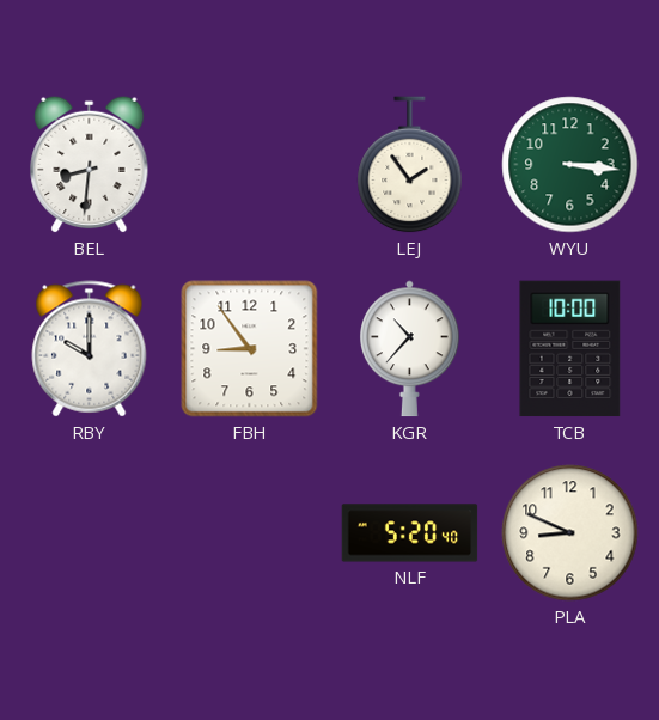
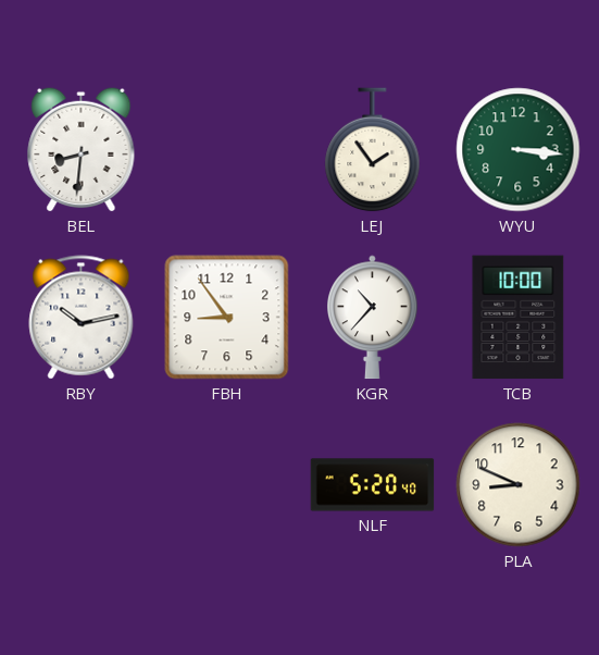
RBY: 10:00 -> 10:13
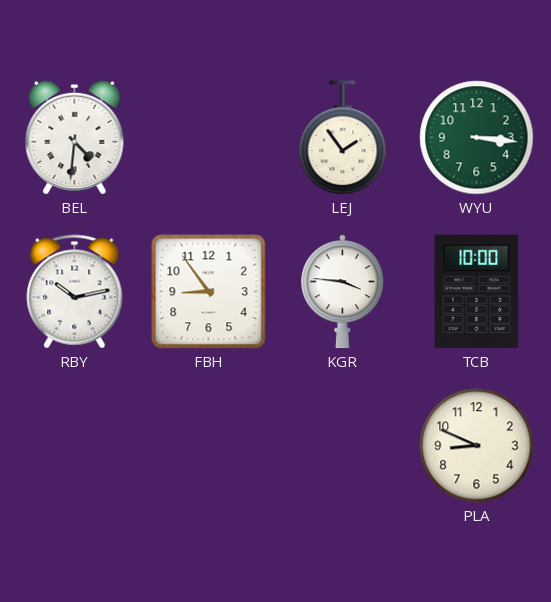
BEL: 8:31 -> 4:31
KGR: 10:37 -> 3:46
NLF: 5:20 -> none
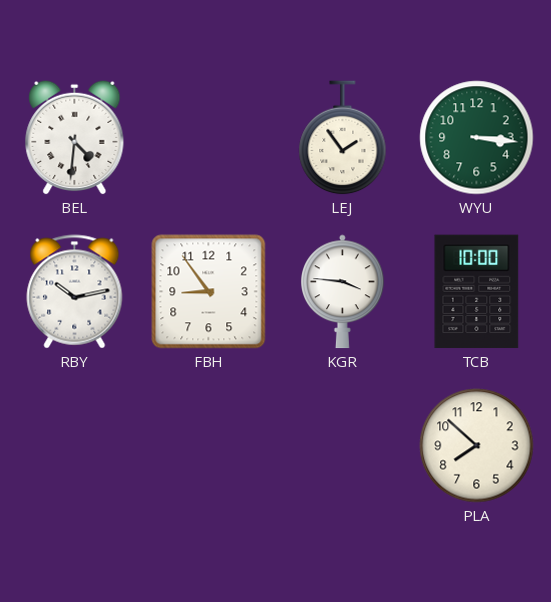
PLA: 8:49 -> 7:52
